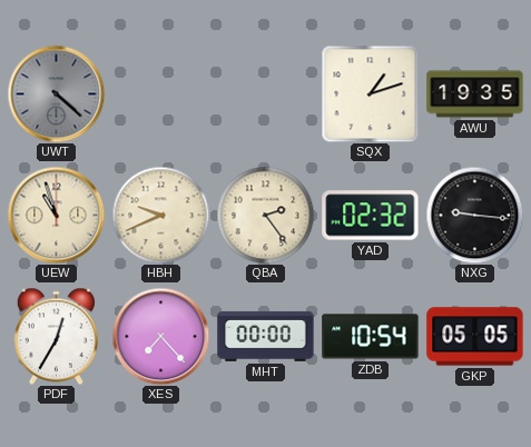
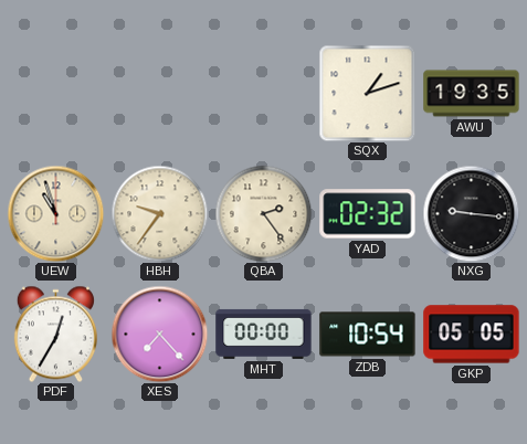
UWT: 4:22 -> none
HBH: 9:41 -> 9:36
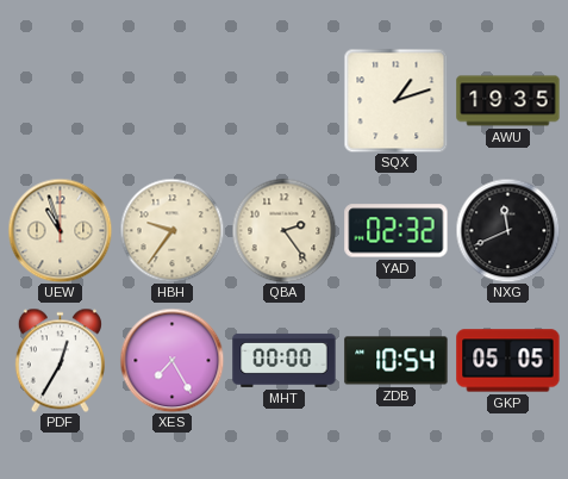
NXG: 9:16 -> 11:41
XES: 7:23 -> 7:25
